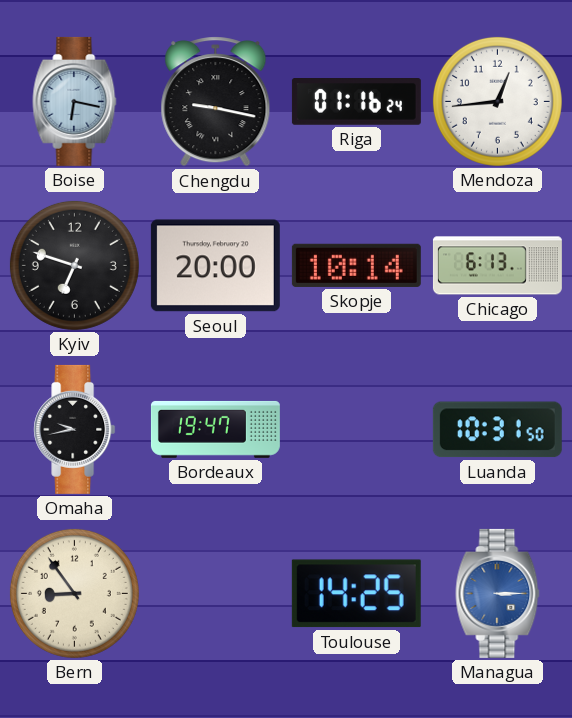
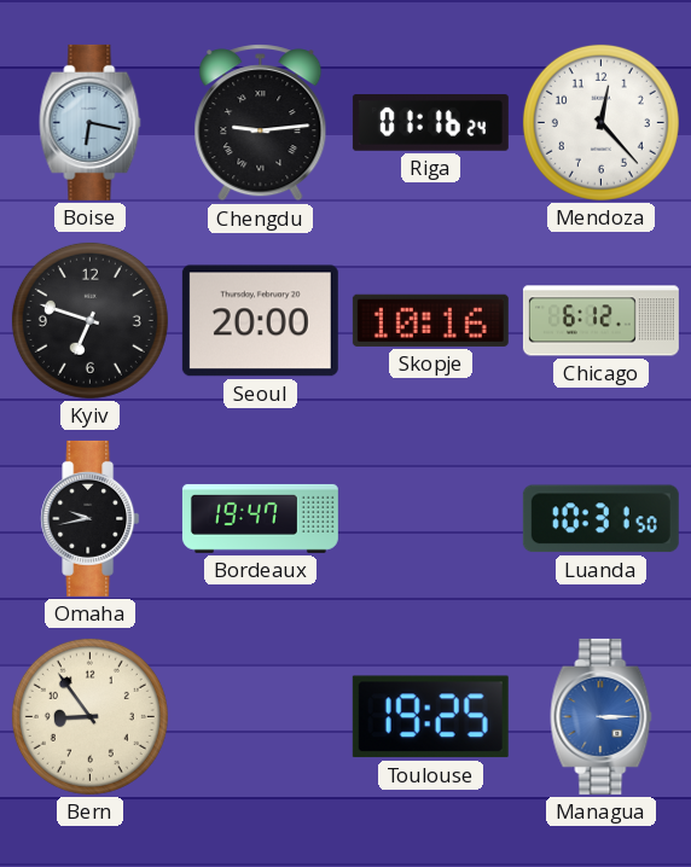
Chengdu: 9:17 -> 9:14
Mendoza: 12:44 -> 12:23
Skopje: 10:14 -> 10:16
Chicago: 6:13 -> 6:12
Toulouse: 14:25 -> 19:25
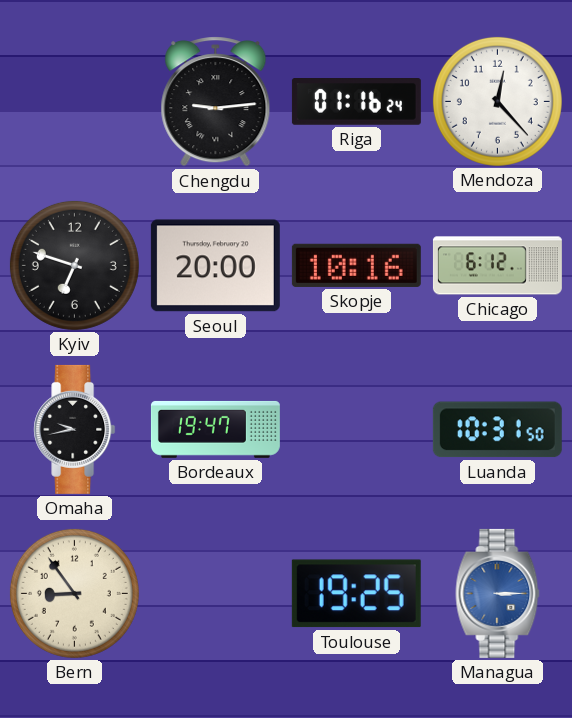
Boise: 6:17 -> none
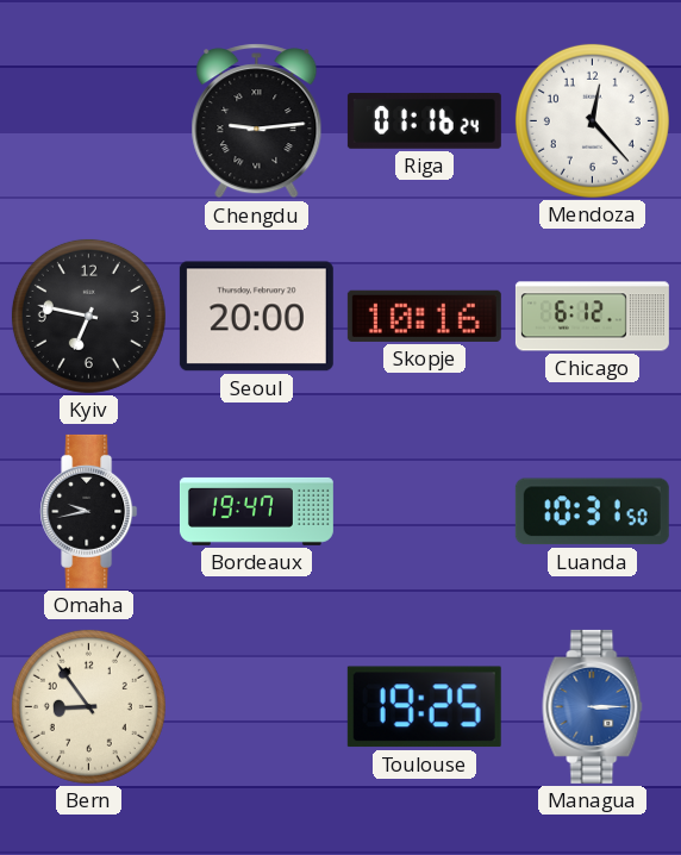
Kyiv: 6:48 -> 6:47
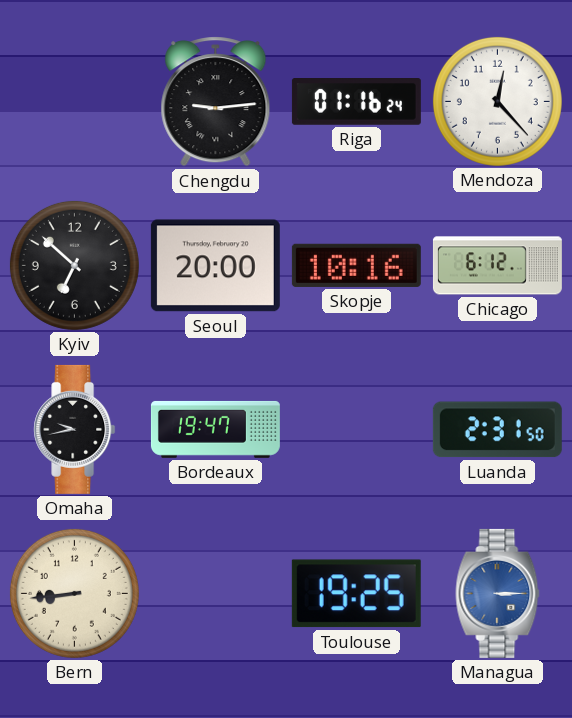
Kyiv: 6:47 -> 6:52
Luanda: 10:31 -> 2:31
Bern: 8:54 -> 8:44
